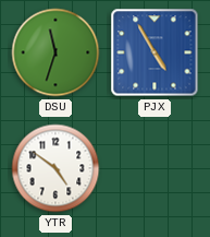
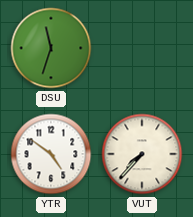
PJX: 4:55 -> none
VUT: none -> 7:37
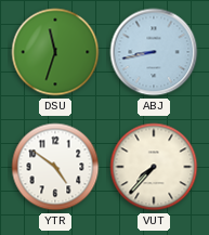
ABJ: none -> 8:43
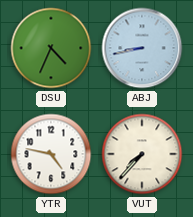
DSU: 11:33 -> 4:34
YTR: 4:51 -> 4:47
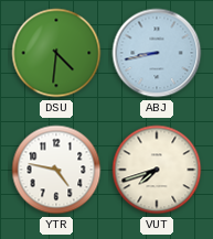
DSU: 4:34 -> 4:31
VUT: 7:37 -> 7:42
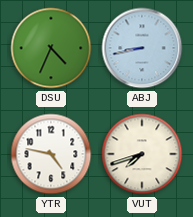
DSU: 4:31 -> 4:34
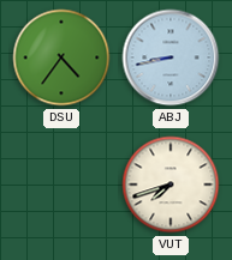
DSU: 4:34 -> 4:36
YTR: 4:47 -> none
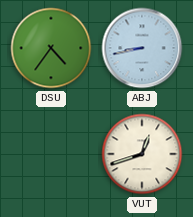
VUT: 7:42 -> 12:42
